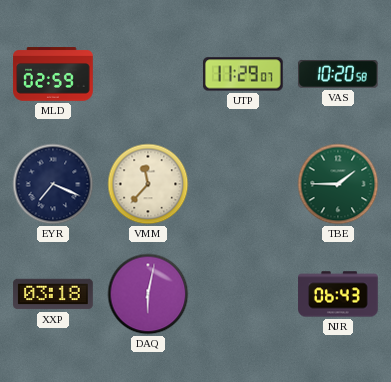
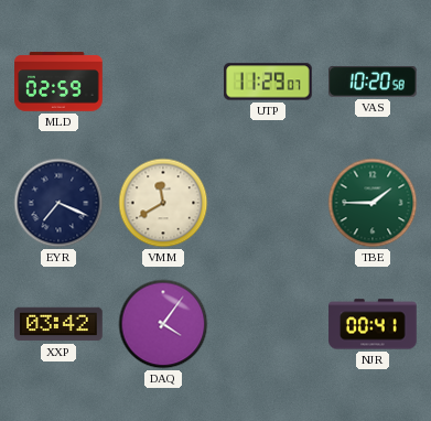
VMM: 11:37 -> 11:40
XXP: 03:18 -> 03:42
DAQ: 6:02 -> 4:06
NJR: 06:43 -> 00:41
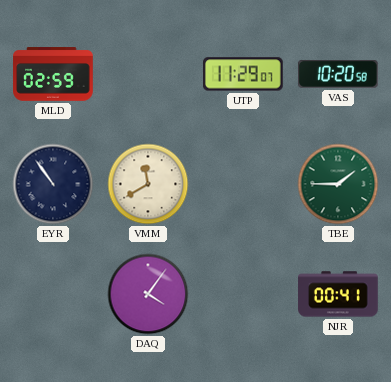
EYR: 7:19 -> 10:54
XXP: 03:42 -> none
